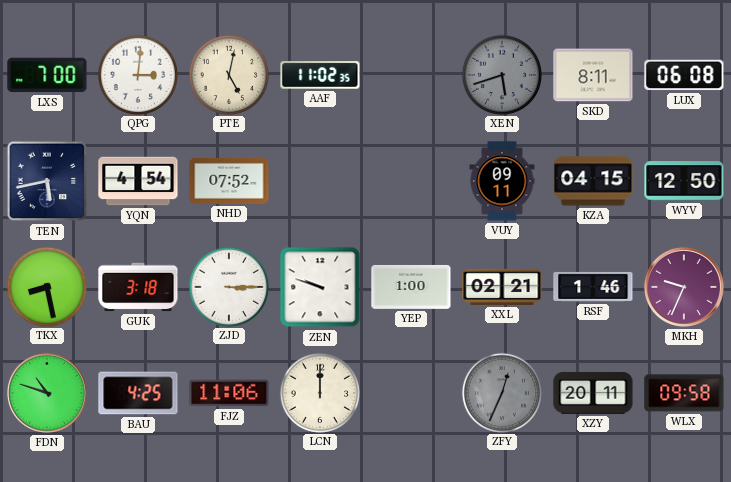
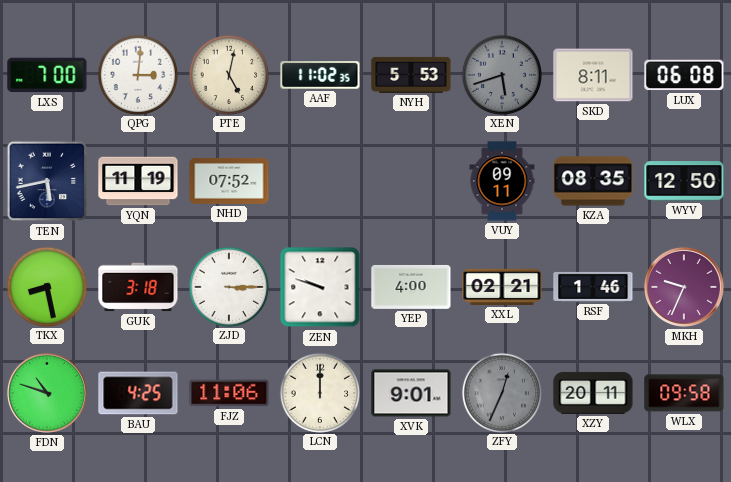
NYH: none -> 5:53
YQN: 4:54 -> 11:19
KZA: 04:15 -> 08:35
YEP: 1:00 -> 4:00
XVK: none -> 9:01
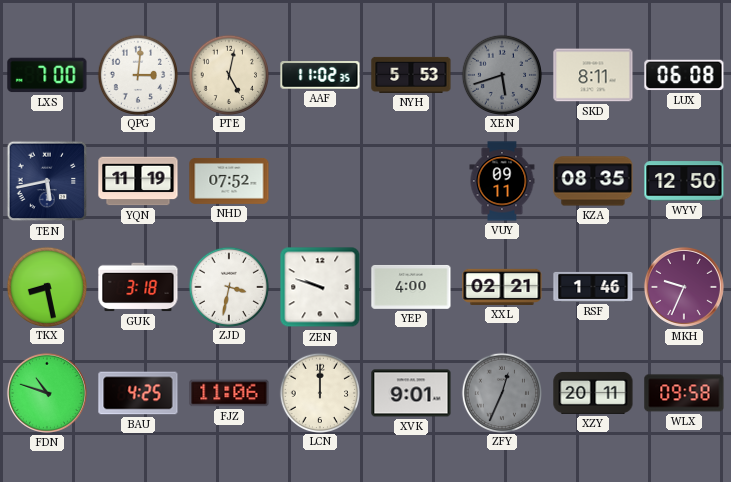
ZJD: 3:15 -> 3:32
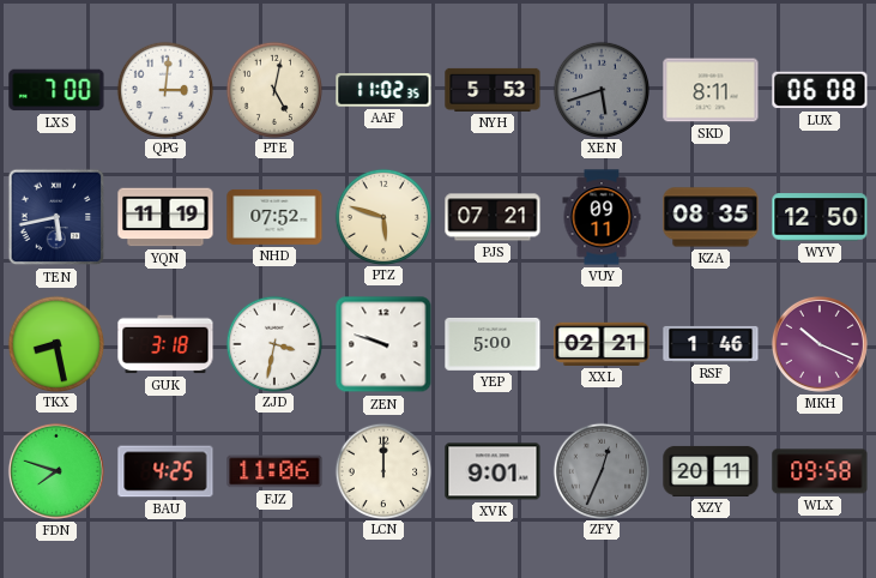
PTZ: none -> 5:48
PJS: none -> 07:21
YEP: 4:00 -> 5:00
MKH: 9:34 -> 10:19
FDN: 10:48 -> 7:48
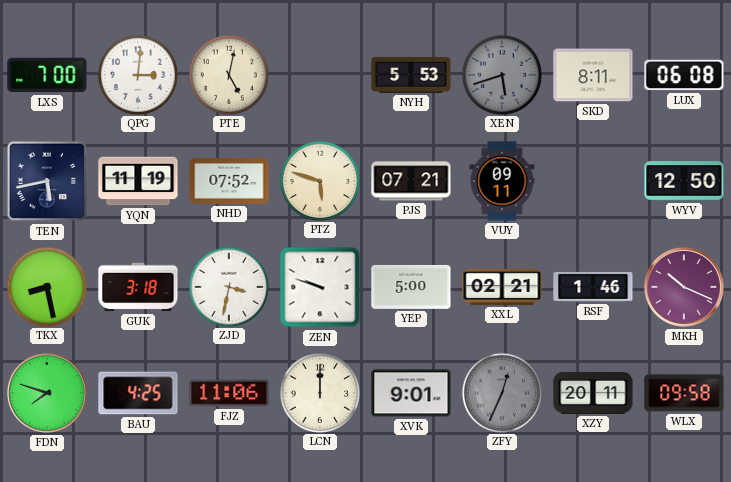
AAF: 11:02 -> none
KZA: 08:35 -> none
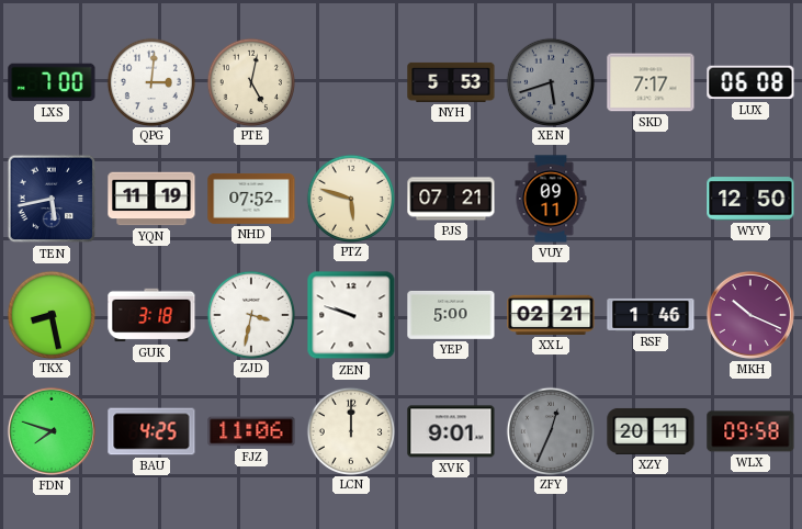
SKD: 8:11 -> 7:17
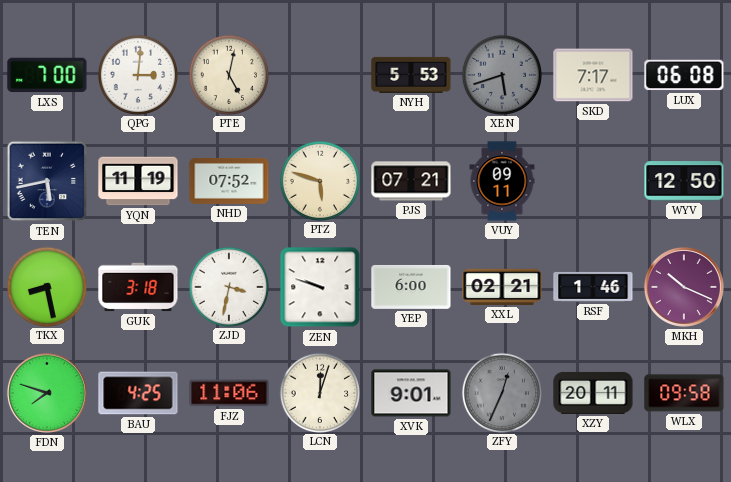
YEP: 5:00 -> 6:00
LCN: 12:00 -> 12:03
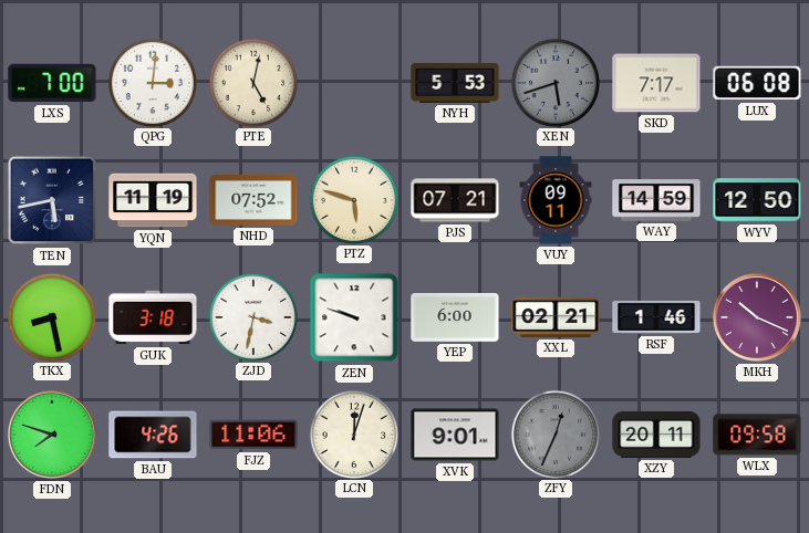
WAY: none -> 14:59
BAU: 4:25 -> 4:26
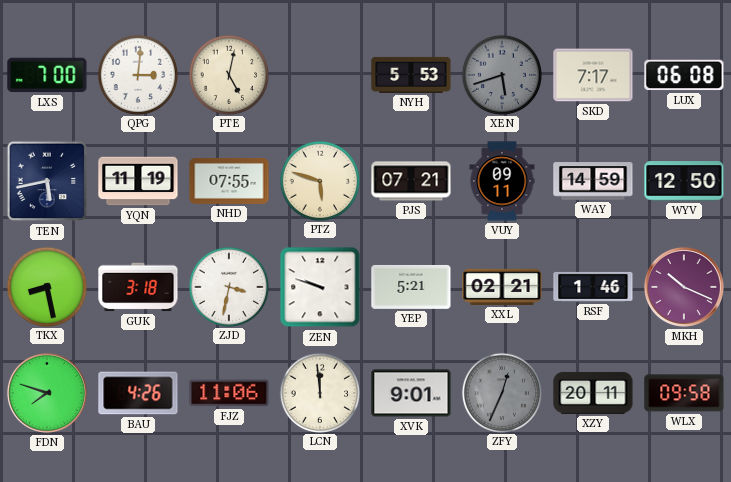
NHD: 07:52 -> 07:55
YEP: 6:00 -> 5:21
LCN: 12:03 -> 11:59
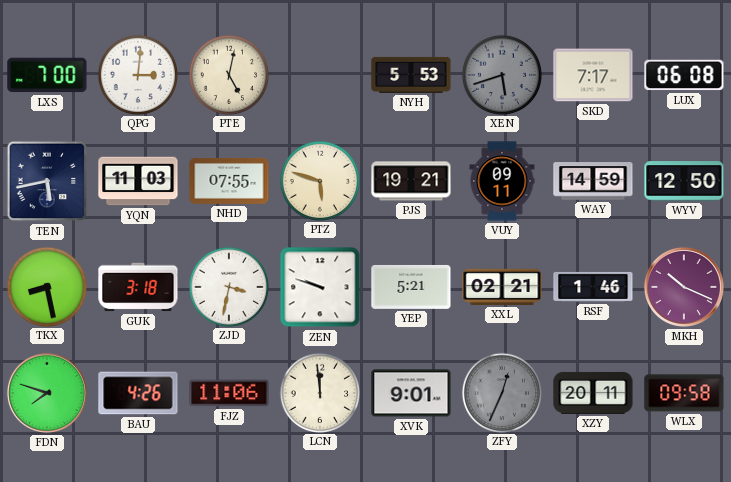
YQN: 11:19 -> 11:03
PJS: 07:21 -> 19:21
